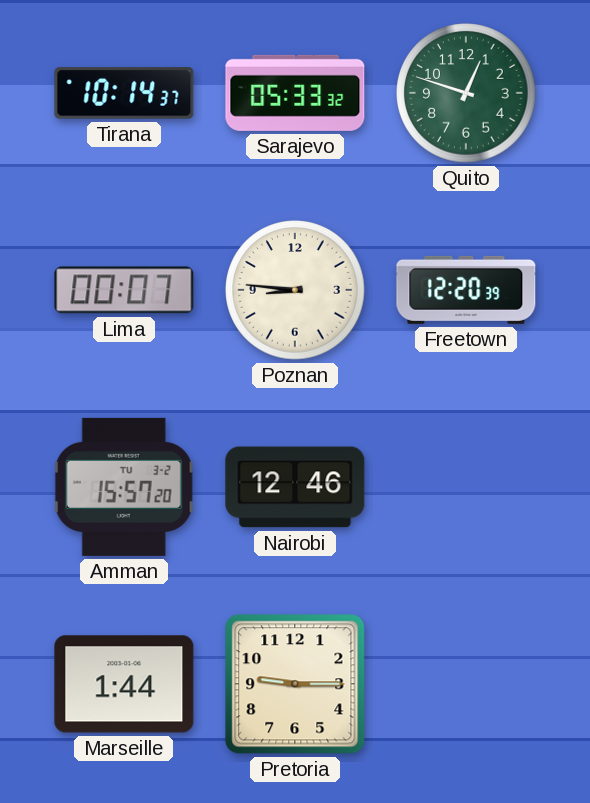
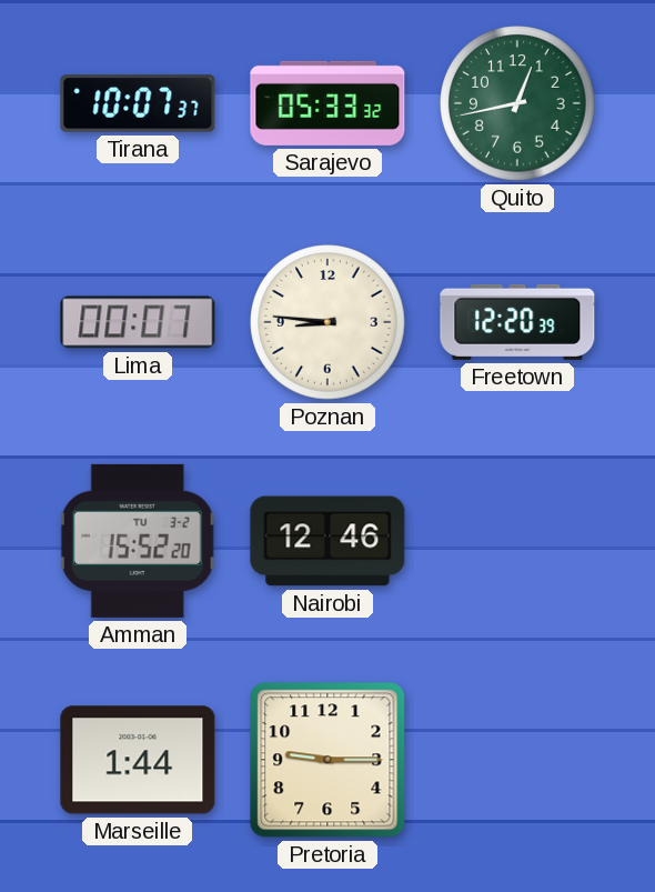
Tirana: 10:14 -> 10:07
Quito: 12:48 -> 12:43
Amman: 15:57 -> 15:52
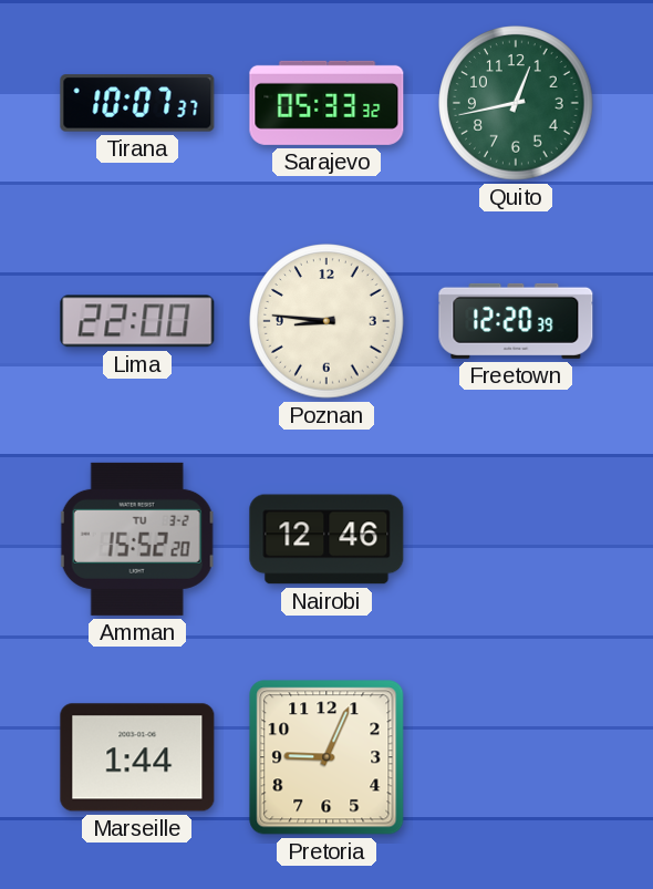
Lima: 00:07 -> 22:00
Pretoria: 9:15 -> 9:04
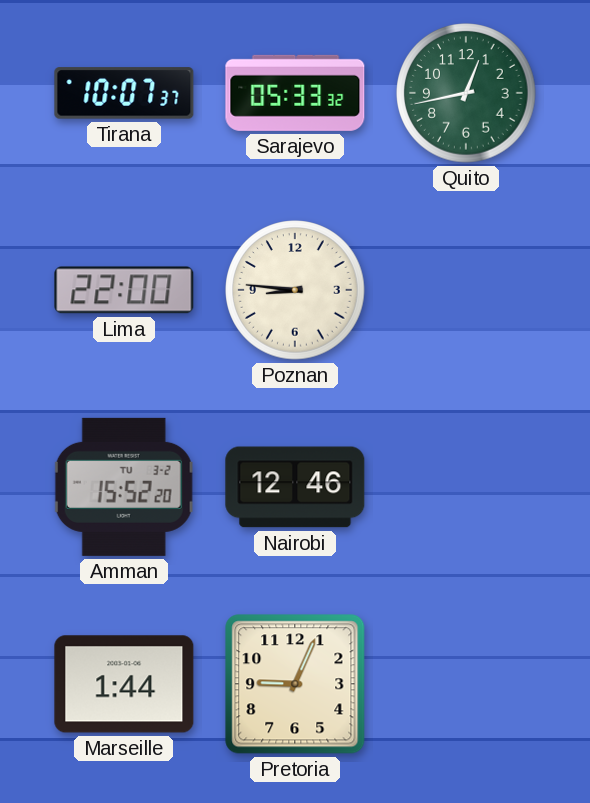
Freetown: 12:20 -> none
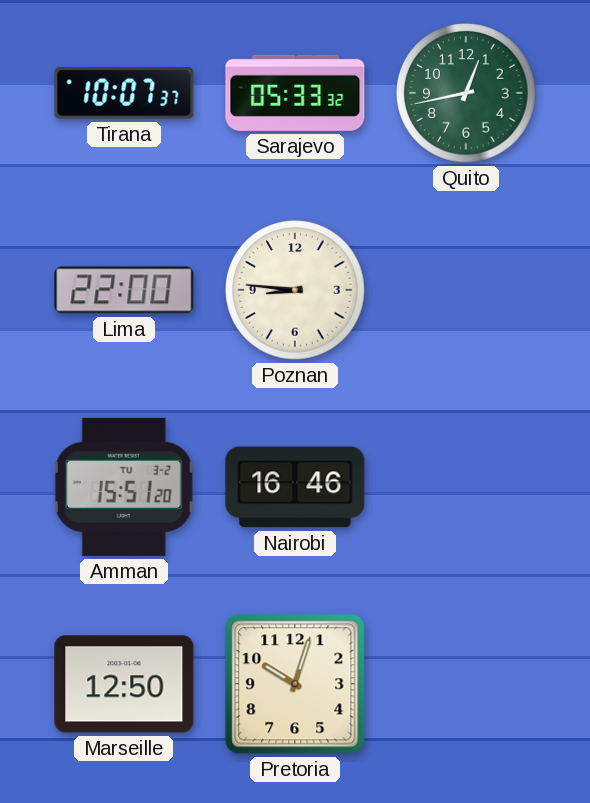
Amman: 15:52 -> 15:51
Nairobi: 12:46 -> 16:46
Marseille: 1:44 -> 12:50
Pretoria: 9:04 -> 10:03
